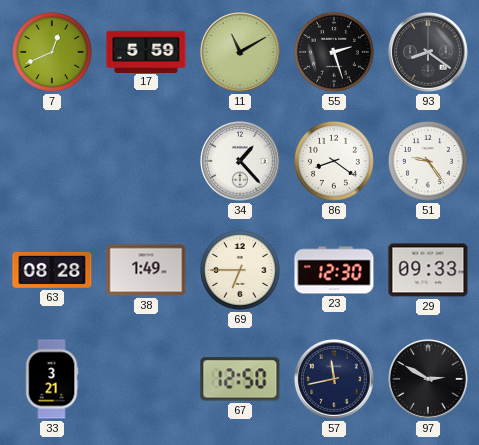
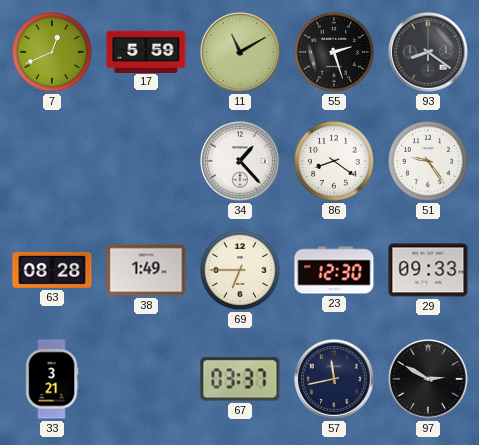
67: 12:50 -> 03:37
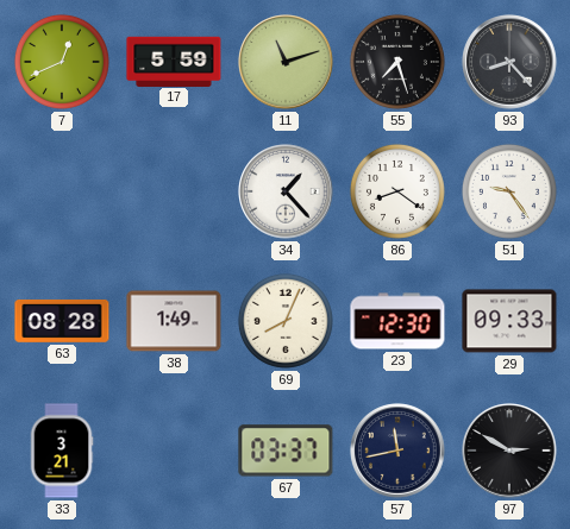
11: 11:10 -> 11:12
55: 2:27 -> 7:27
93: 8:21 -> 8:23
69: 6:45 -> 8:04
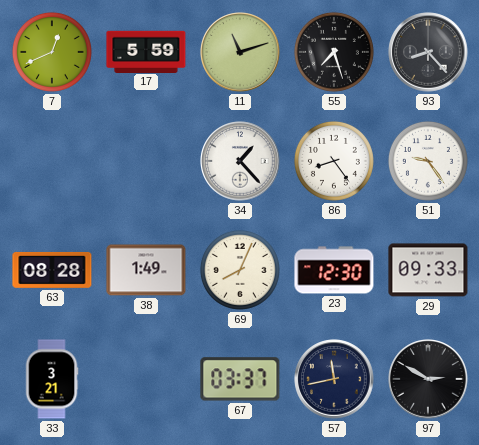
86: 8:21 -> 8:24
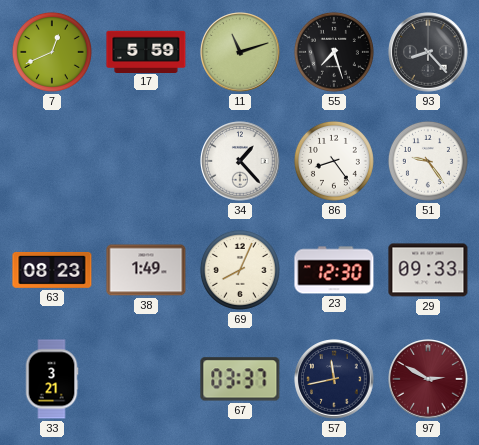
63: 08:28 -> 08:23
97 dial: black -> burgundy
